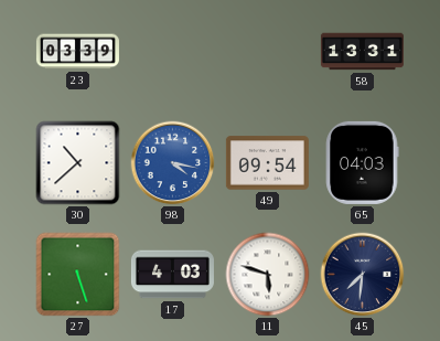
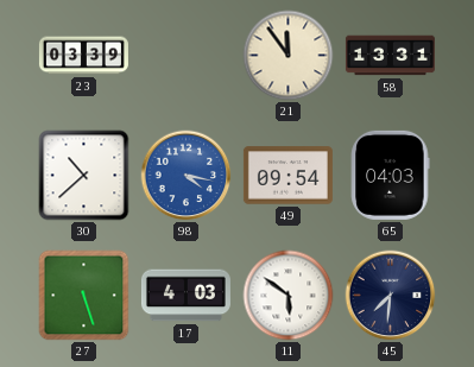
21: none -> 11:54
11: 5:48 -> 5:51
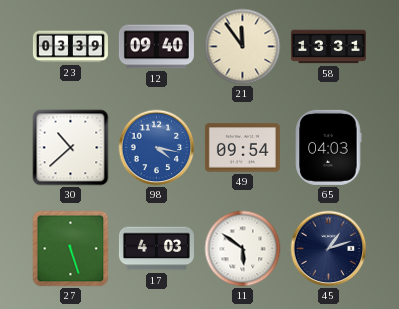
12: none -> 09:40
45: 7:31 -> 1:12
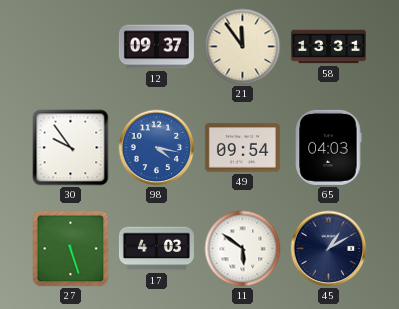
23: 03:39 -> none
12: 09:40 -> 09:37
30: 10:38 -> 9:54
45: 1:12 -> 1:10
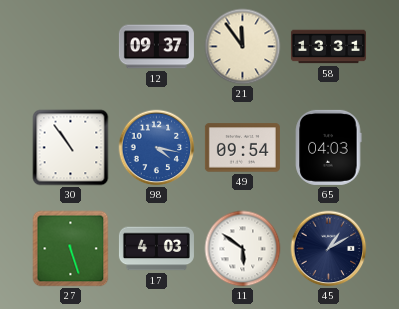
30: 9:54 -> 10:54
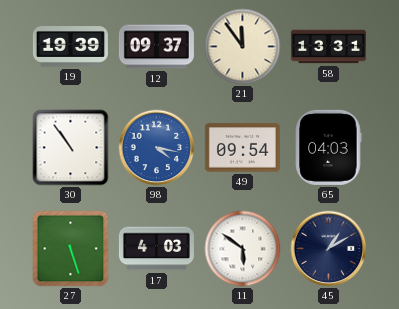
19: none -> 19:39
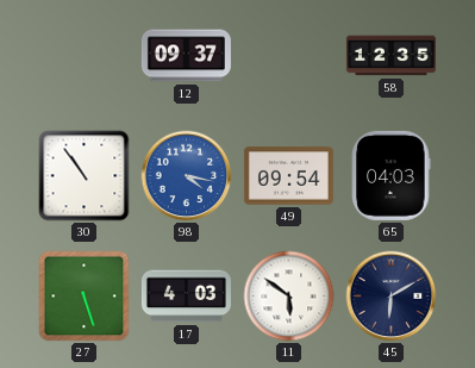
19: 19:39 -> none
21: 11:54 -> none
58: 13:31 -> 12:35
45: 1:10 -> 6:10
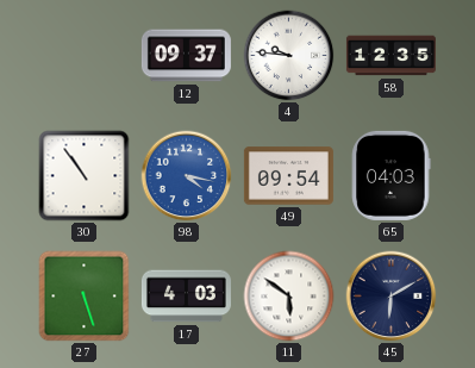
4: none -> 9:46
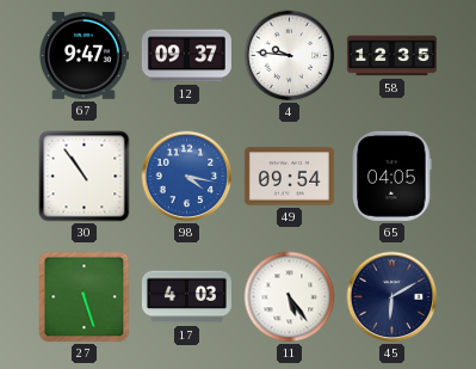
67: none -> 9:47
65: 04:03 -> 04:05
11: 5:51 -> 5:24
